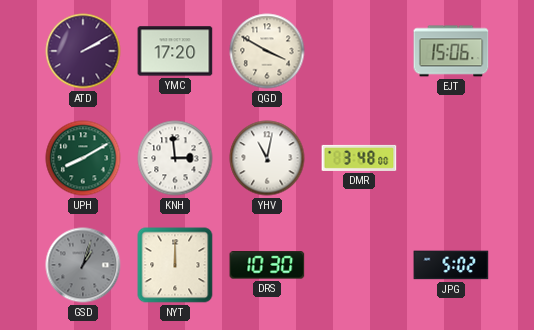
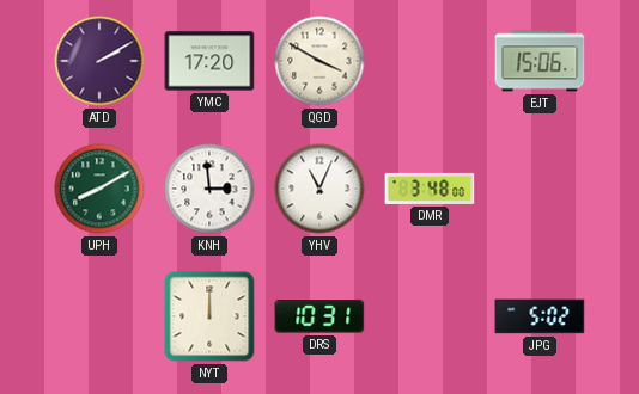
YHV: 11:02 -> 11:04
GSD: 1:03 -> none
DRS: 10:30 -> 10:31
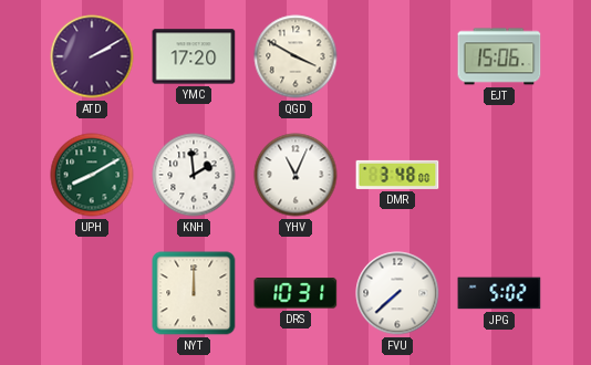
KNH: 2:59 -> 1:59
FVU: none -> 7:38
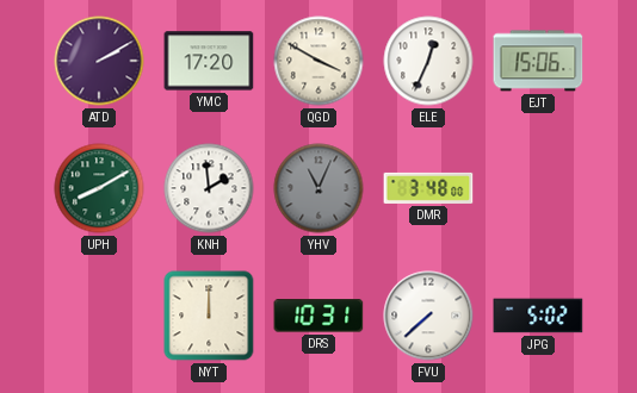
ELE: none -> 12:34
YHV dial: white -> grey
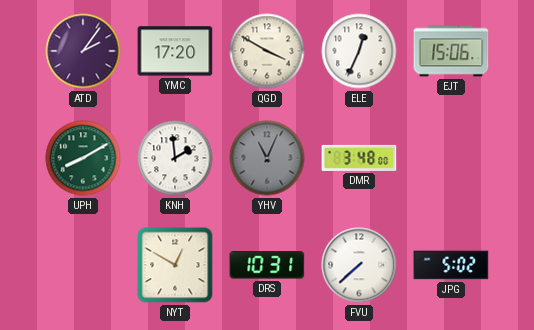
ATD: 2:10 -> 2:06
NYT: 12:00 -> 12:50
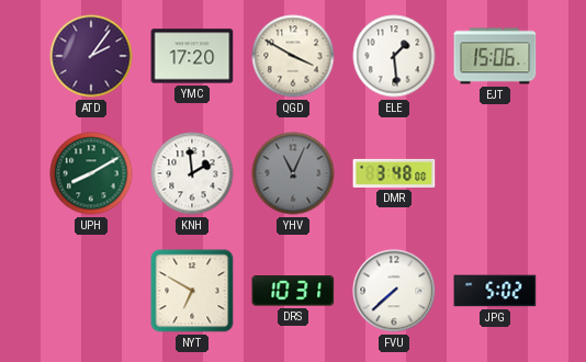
ELE: 12:34 -> 1:29
NYT: 12:50 -> 6:50
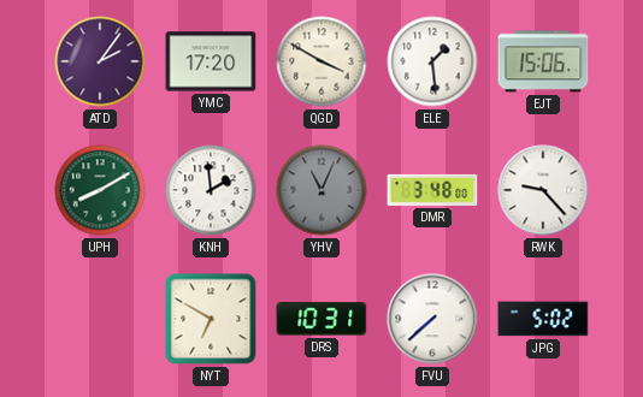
RWK: none -> 9:23
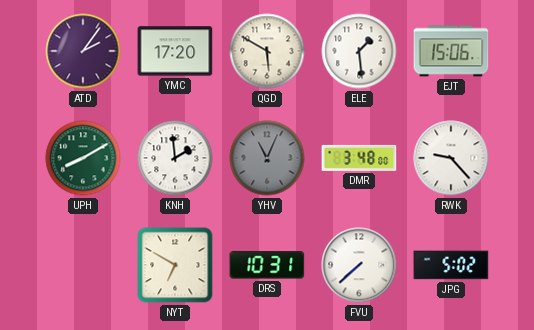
QGD: 3:50 -> 5:50
